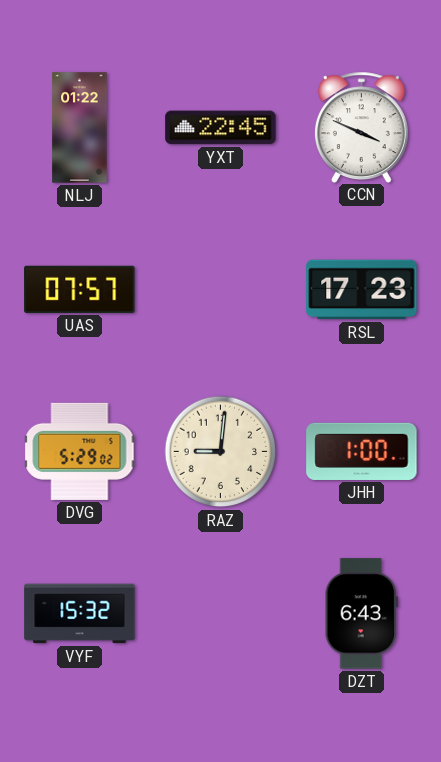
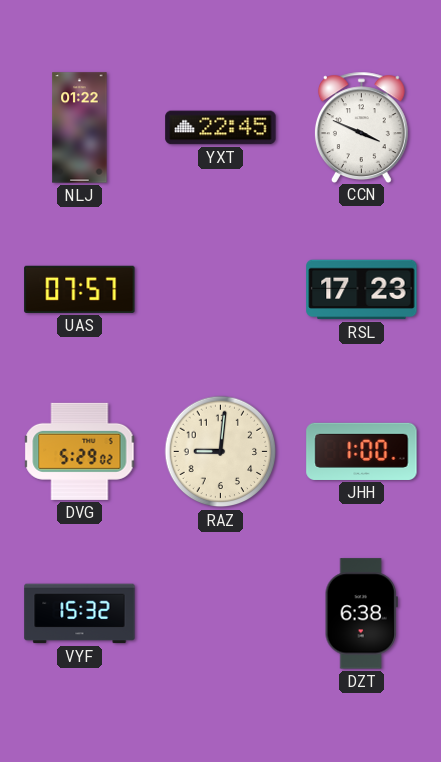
DZT: 6:43 -> 6:38
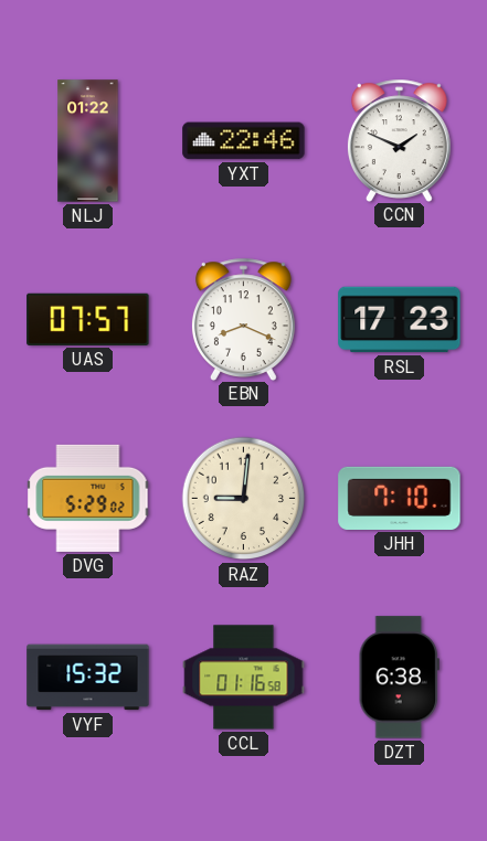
YXT: 22:45 -> 22:46
CCN: 3:49 -> 1:49
EBN: none -> 8:19
JHH: 1:00 -> 7:10
CCL: none -> 01:16
